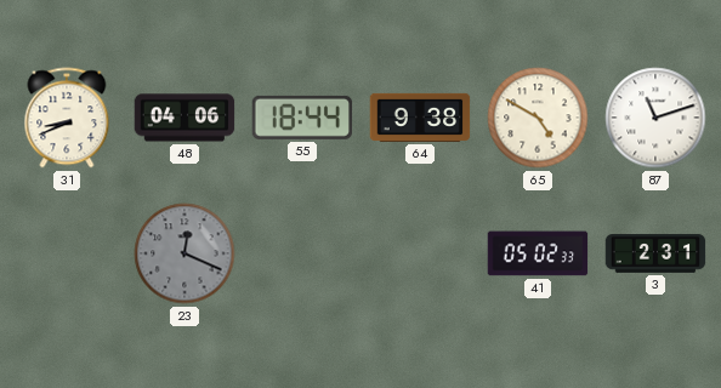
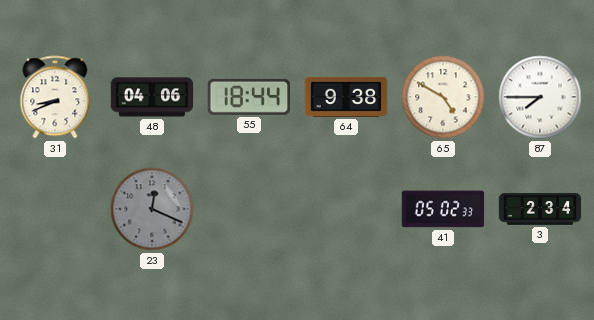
87: 11:12 -> 7:45
3: 2:31 -> 2:34
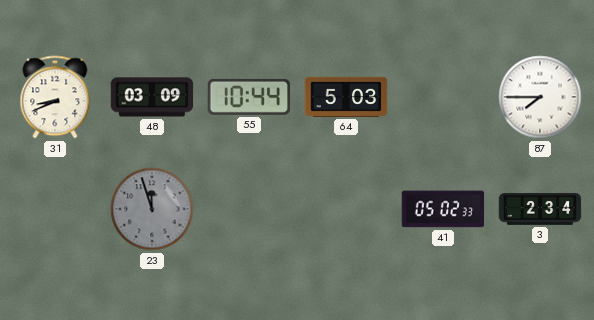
48: 04:06 -> 03:09
55: 18:44 -> 10:44
64: 9:38 -> 5:03
65: 4:50 -> none
23: 12:19 -> 11:57
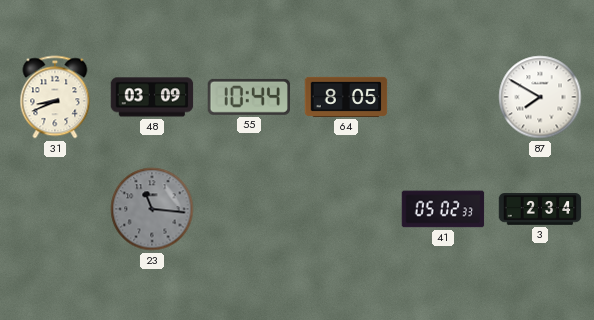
64: 5:03 -> 8:05
87: 7:45 -> 7:50
23: 11:57 -> 11:16
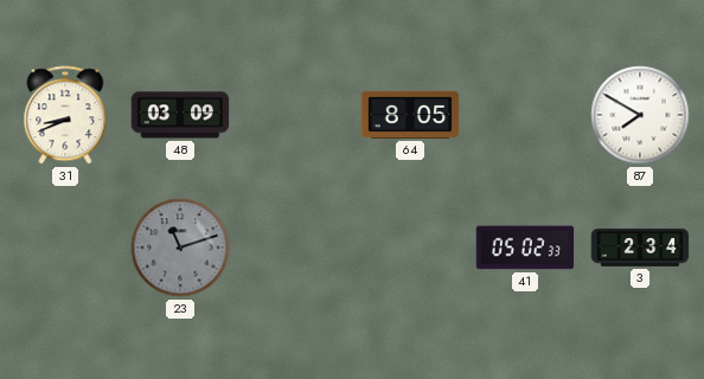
55: 10:44 -> none
23: 11:16 -> 11:12
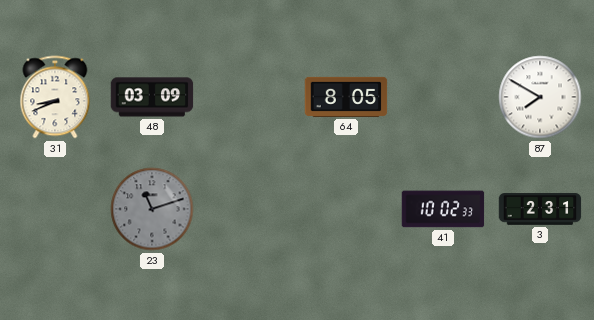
41: 05:02 -> 10:02
3: 2:34 -> 2:31
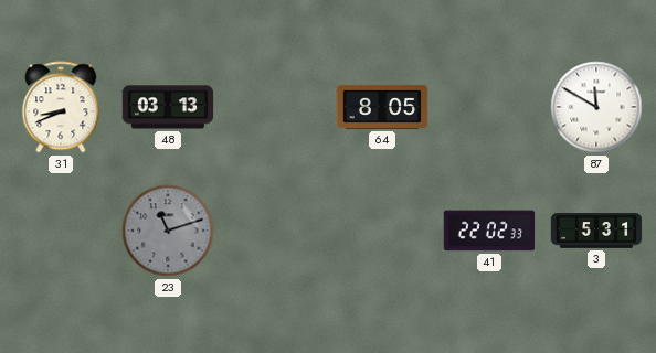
48: 03:09 -> 03:13
87: 7:50 -> 11:50
41: 10:02 -> 22:02
3: 2:31 -> 5:31
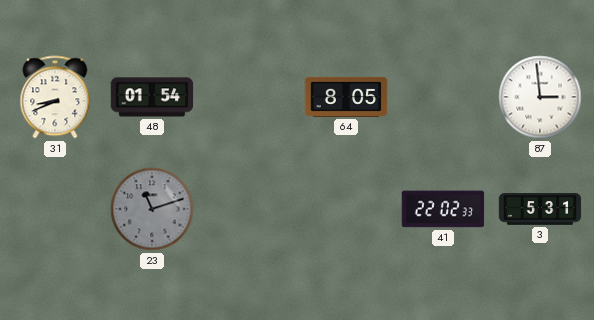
48: 03:13 -> 01:54
87: 11:50 -> 2:59
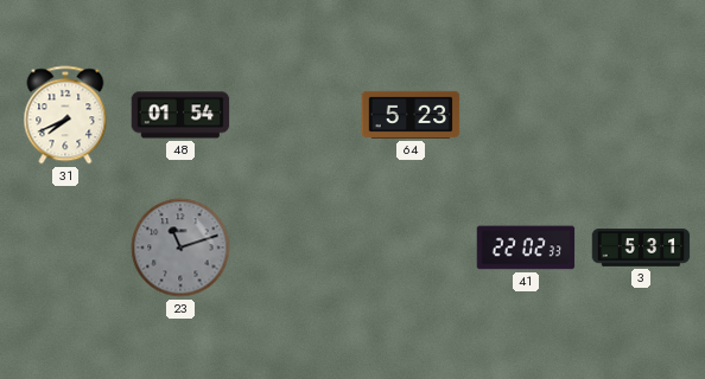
31: 8:41 -> 7:41
64: 8:05 -> 5:23
87: 2:59 -> none
